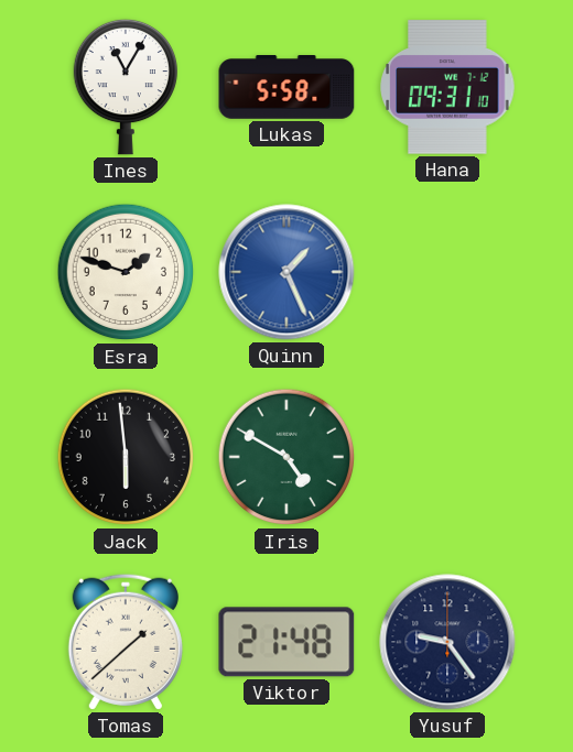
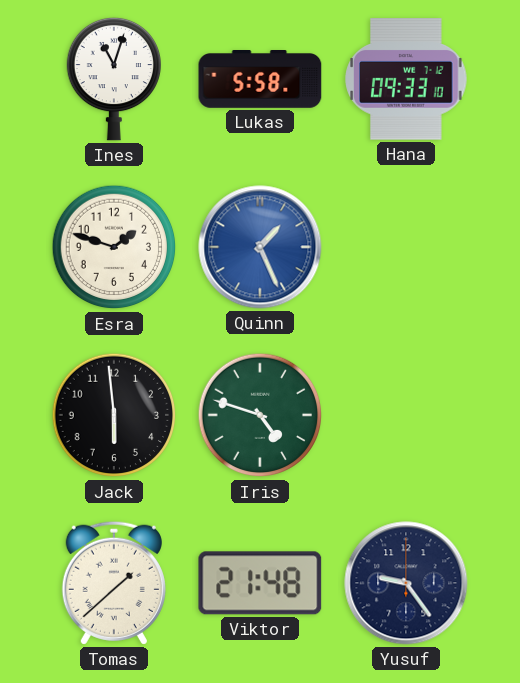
Ines: 11:05 -> 11:03
Hana: 09:31 -> 09:33
Iris: 4:50 -> 4:48
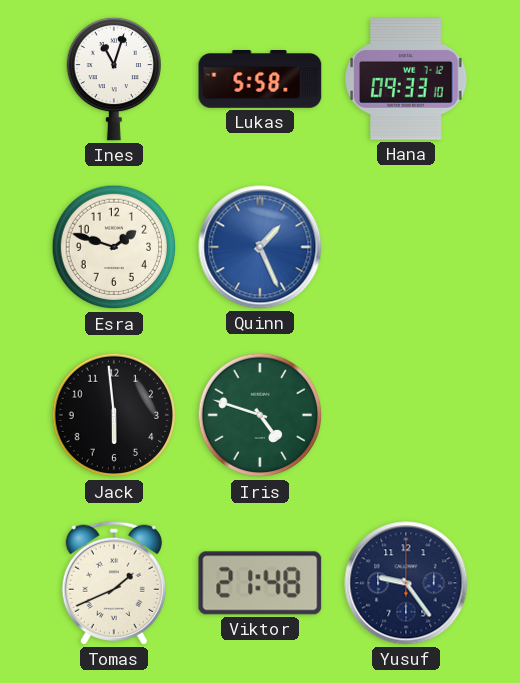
Tomas: 1:38 -> 1:41
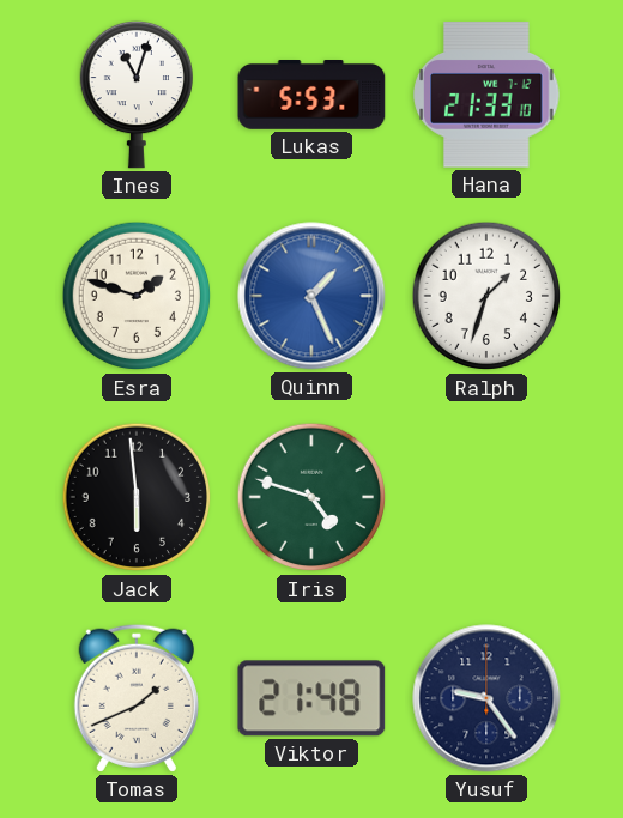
Lukas: 5:58 -> 5:53
Hana: 09:33 -> 21:33
Ralph: none -> 1:33
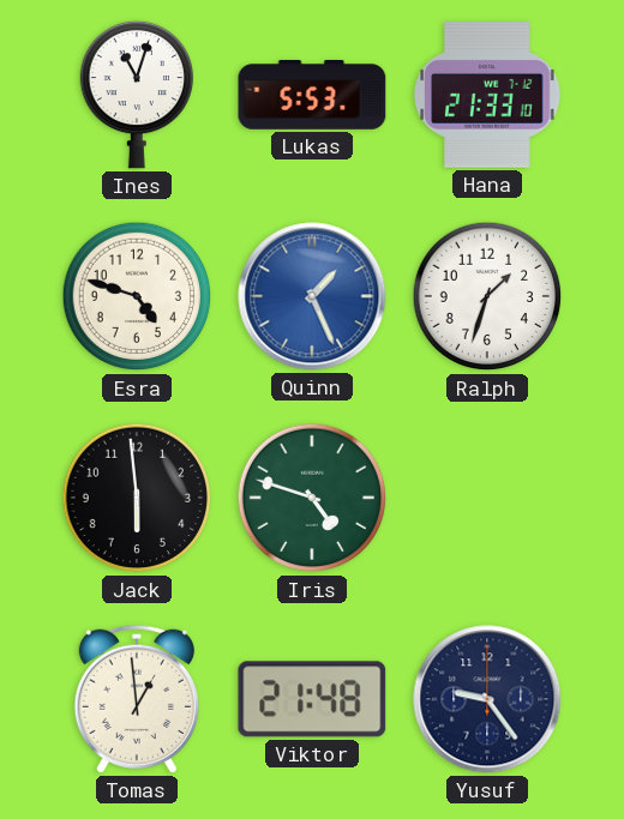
Esra: 1:48 -> 4:48
Tomas: 1:41 -> 12:59
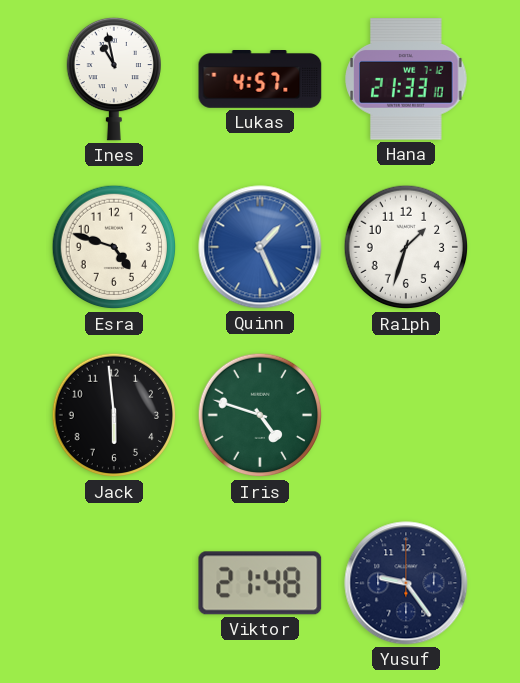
Ines: 11:03 -> 10:58
Lukas: 5:53 -> 4:57
Tomas: 12:59 -> none
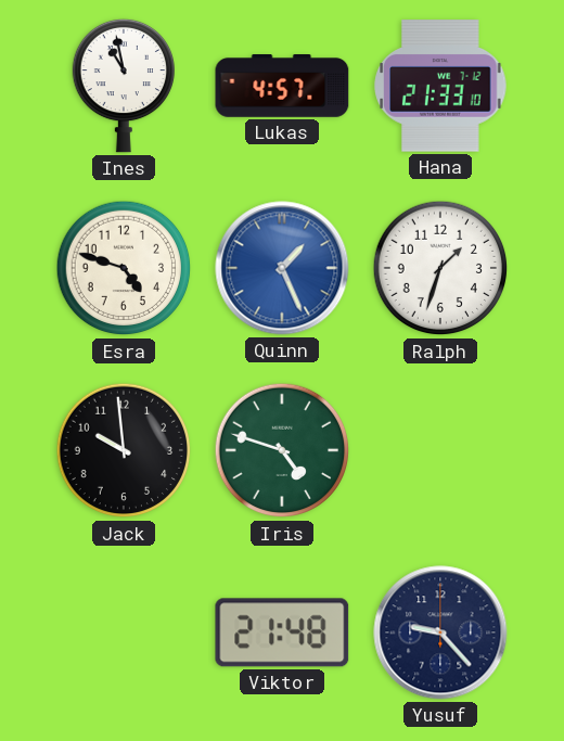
Jack: 5:59 -> 9:59
Yusuf: 9:24 -> 9:23
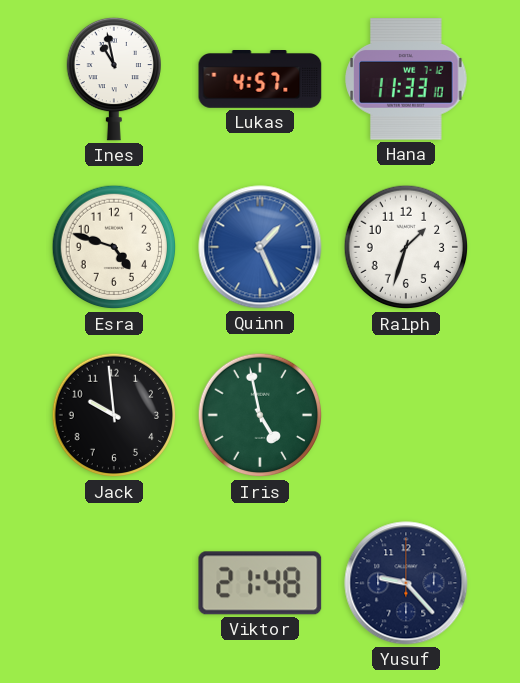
Hana: 21:33 -> 11:33
Iris: 4:48 -> 4:58
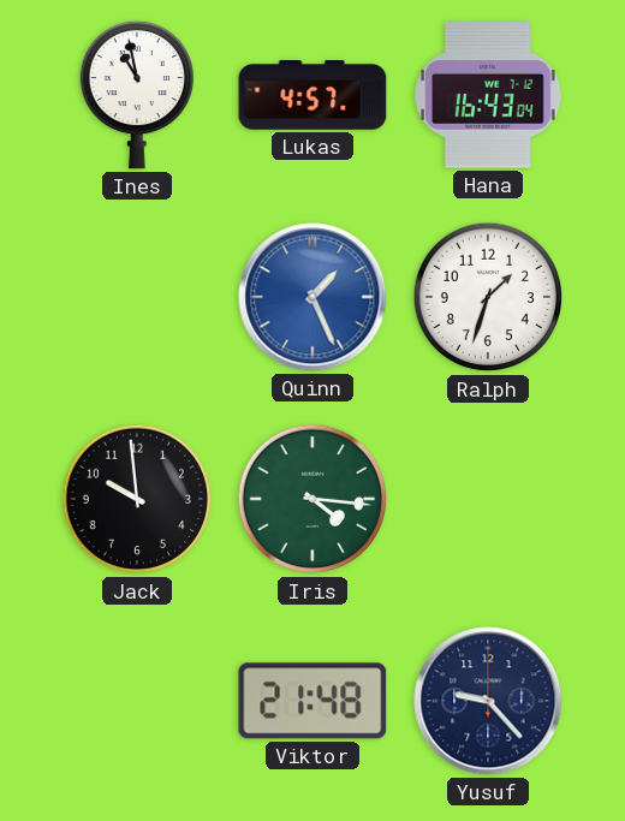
Hana: 11:33 -> 16:43
Esra: 4:48 -> none
Iris: 4:58 -> 4:16
